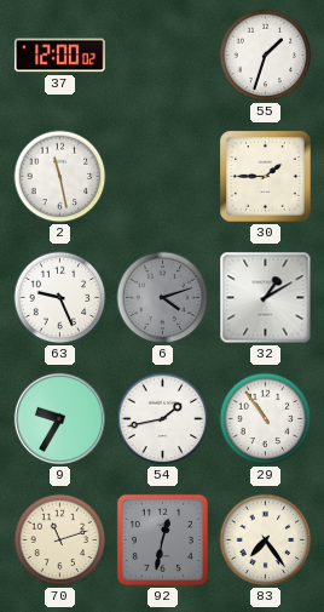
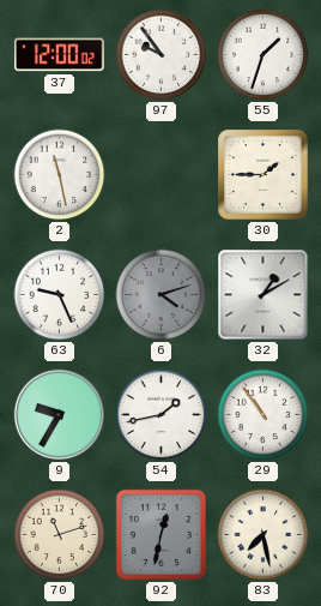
97: none -> 9:54
83: 7:24 -> 7:28
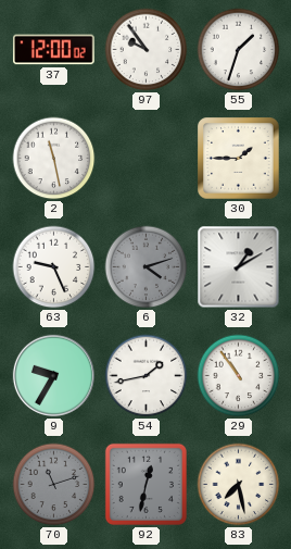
70 dial: cream -> grey
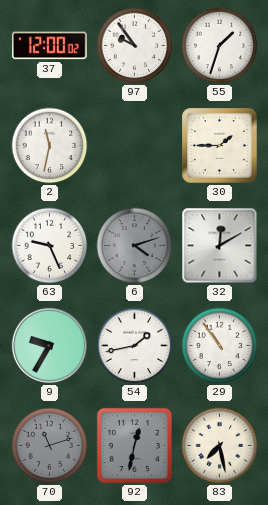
2: 11:28 -> 11:32
32: 1:10 -> 12:10
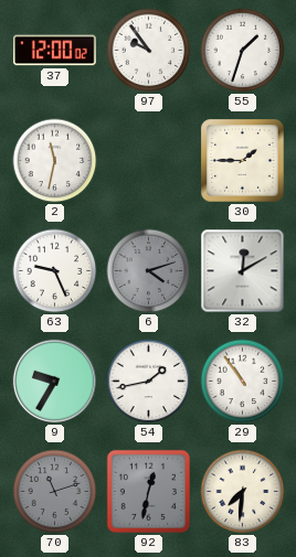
83: 7:28 -> 7:31
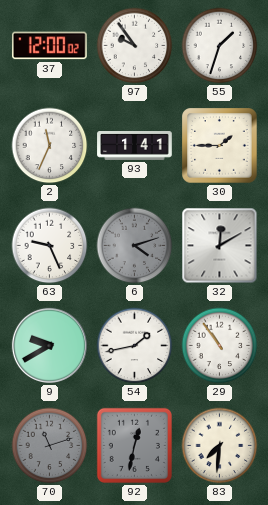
2: 11:32 -> 11:34
93: none -> 1:41
9: 9:35 -> 9:40
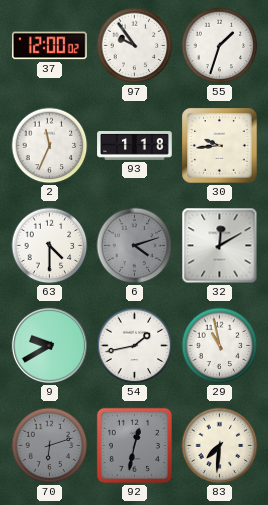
93: 1:41 -> 1:18
30: 1:45 -> 9:44
63: 9:26 -> 4:30
29: 10:54 -> 10:58
70: 11:12 -> 6:12
